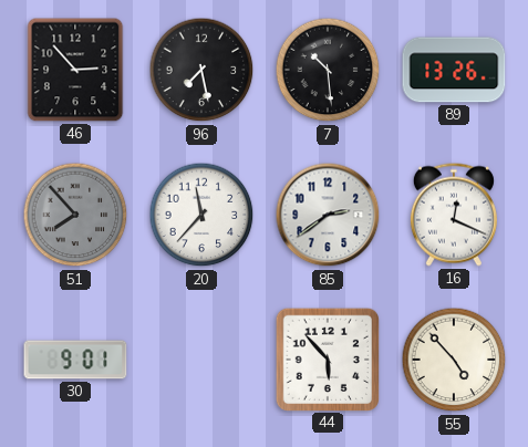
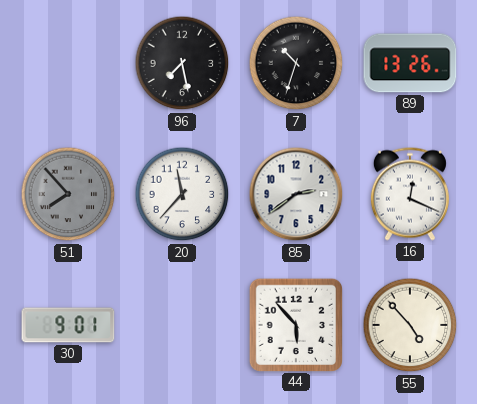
46: 2:53 -> none
7: 10:29 -> 10:33
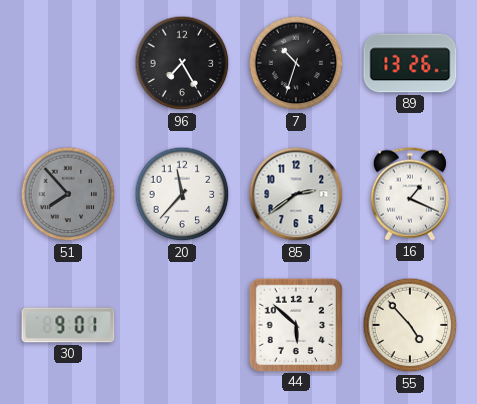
96: 7:28 -> 7:25
16: 12:19 -> 1:19
44: 5:53 -> 5:52
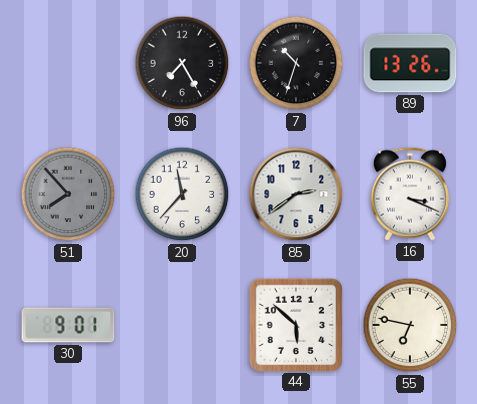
16: 1:19 -> 3:19
55: 4:53 -> 6:47
